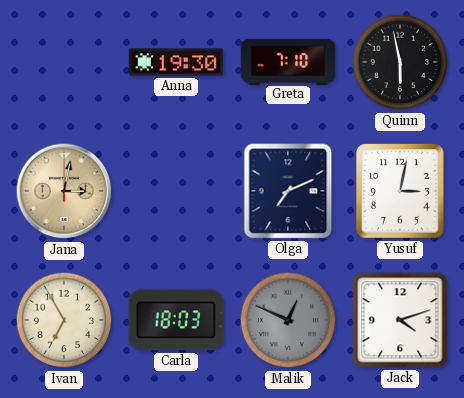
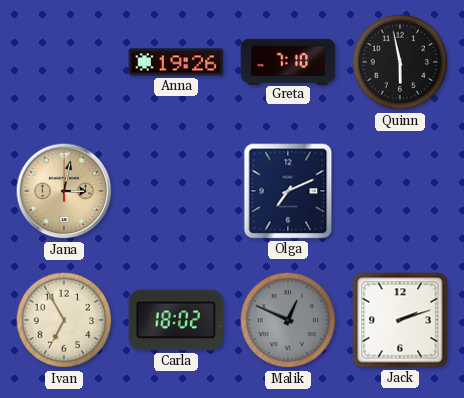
Anna: 19:30 -> 19:26
Yusuf: 3:02 -> none
Carla: 18:03 -> 18:02
Jack: 4:12 -> 2:12
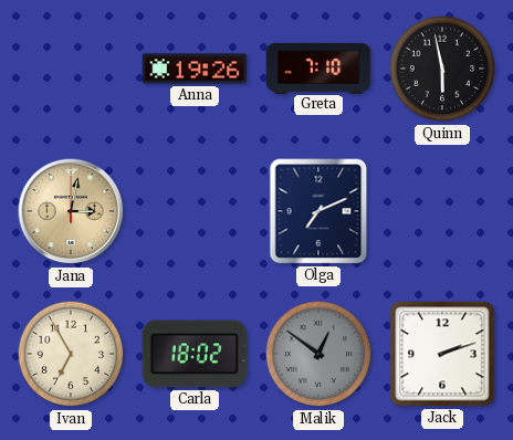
Malik: 12:49 -> 12:51
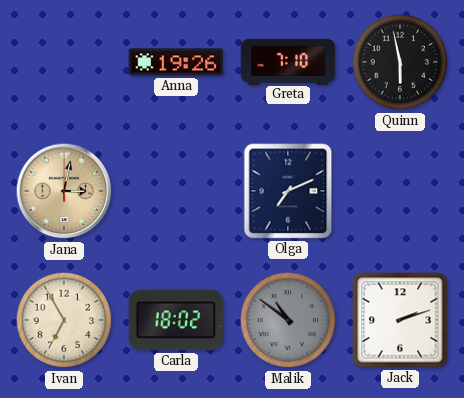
Malik: 12:51 -> 10:51
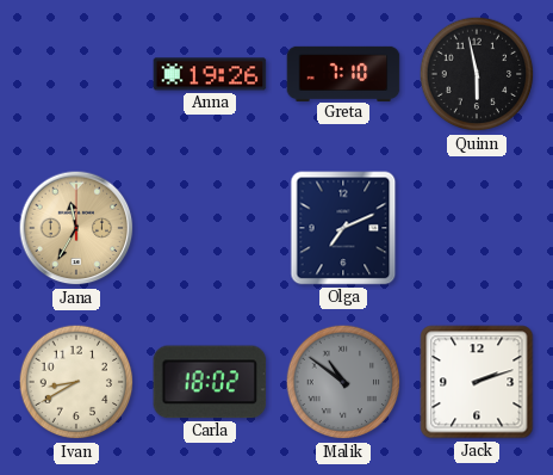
Jana: 3:02 -> 11:35
Ivan: 6:55 -> 8:40
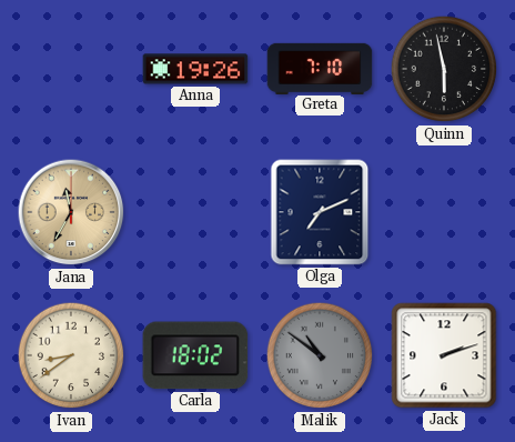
Ivan: 8:40 -> 8:39
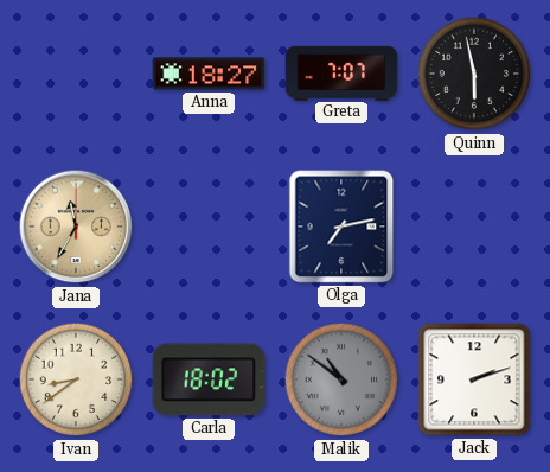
Anna: 19:26 -> 18:27
Greta: 7:10 -> 7:07
Olga: 7:11 -> 7:13
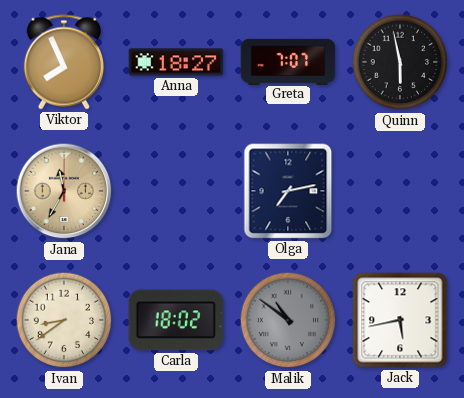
Viktor: none -> 7:56
Jack: 2:12 -> 5:43
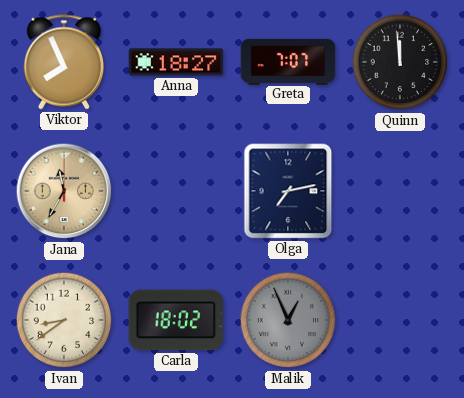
Quinn: 5:58 -> 11:59
Malik: 10:51 -> 12:56
Jack: 5:43 -> none
